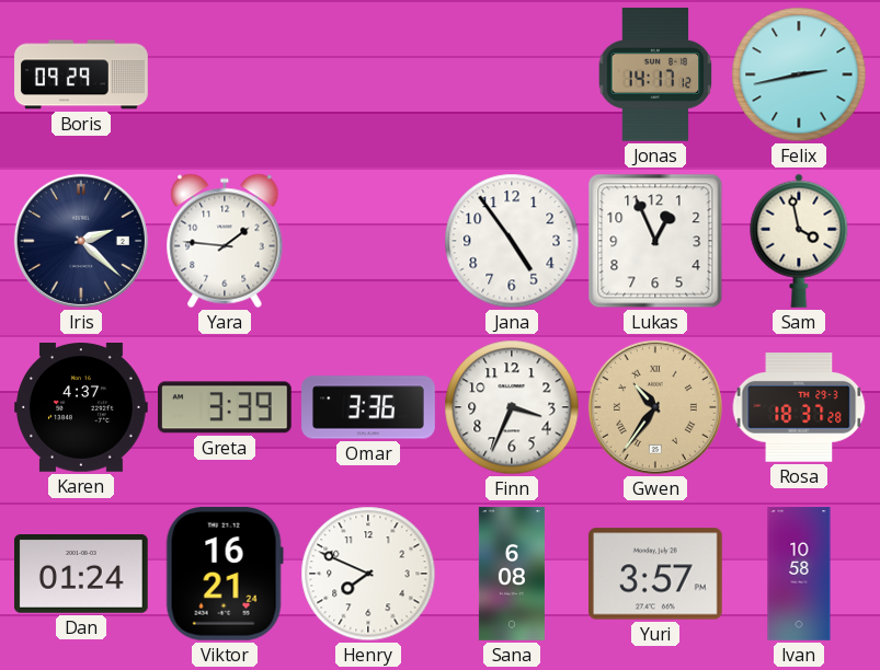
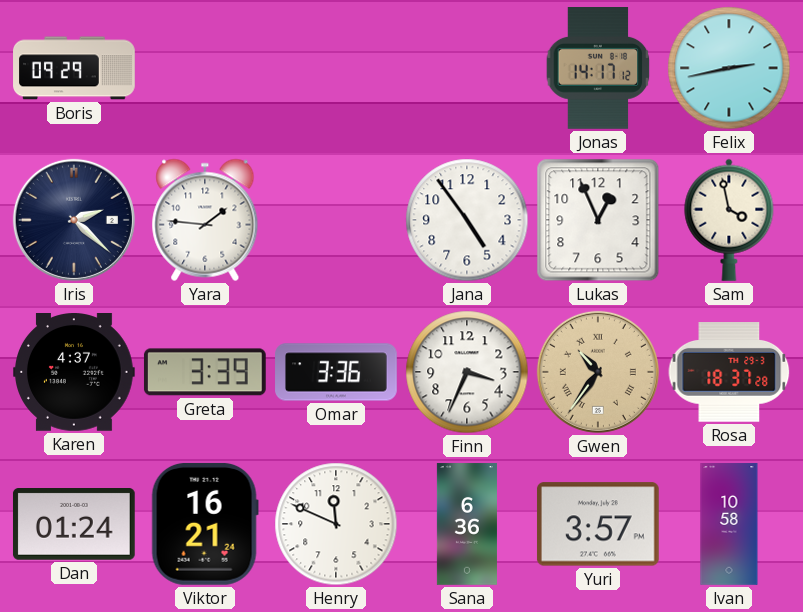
Henry: 7:49 -> 11:49
Sana: 6:08 -> 6:36
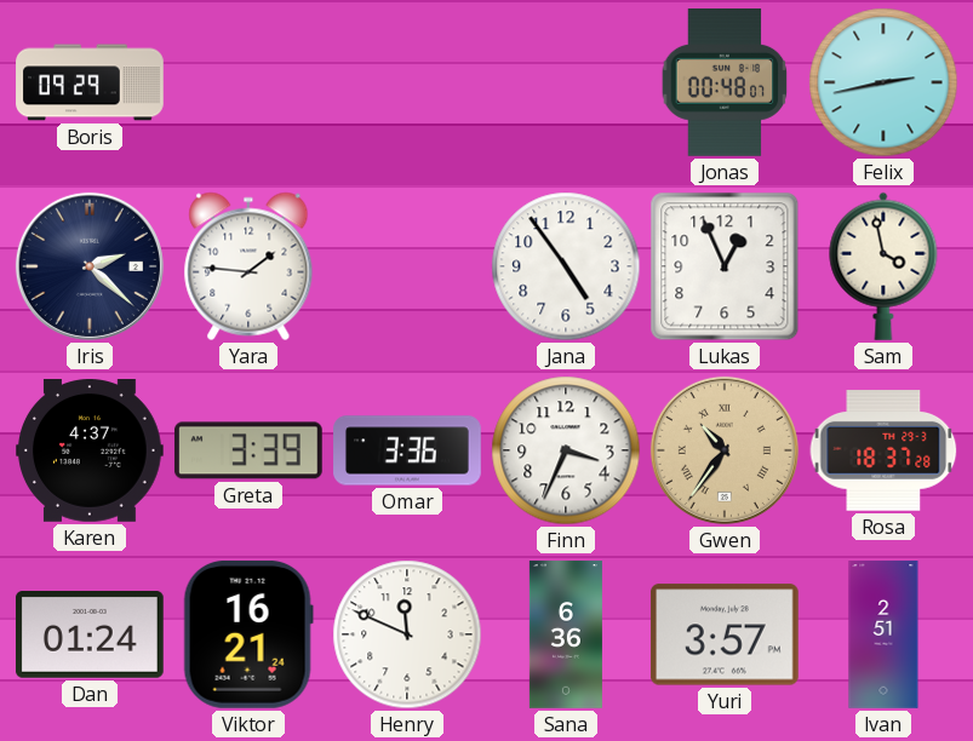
Jonas: 14:17 -> 00:48
Ivan: 10:58 -> 2:51
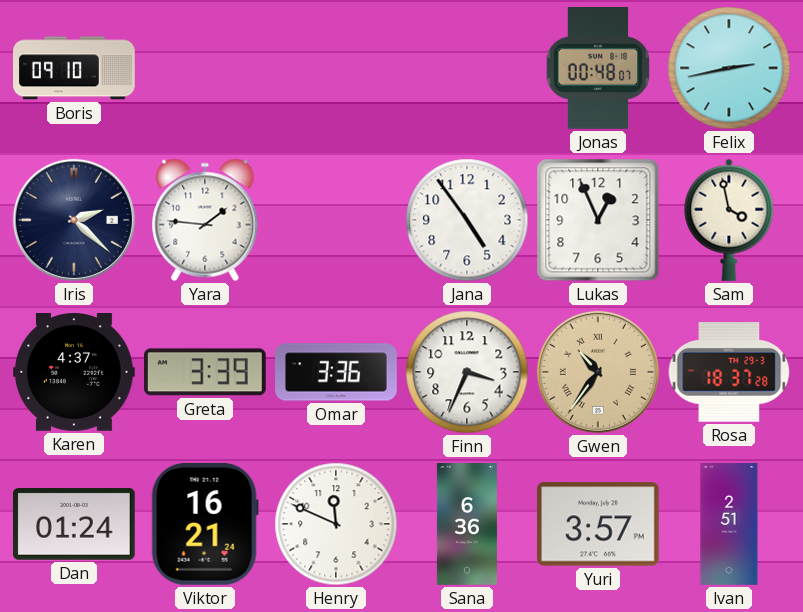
Boris: 09:29 -> 09:10
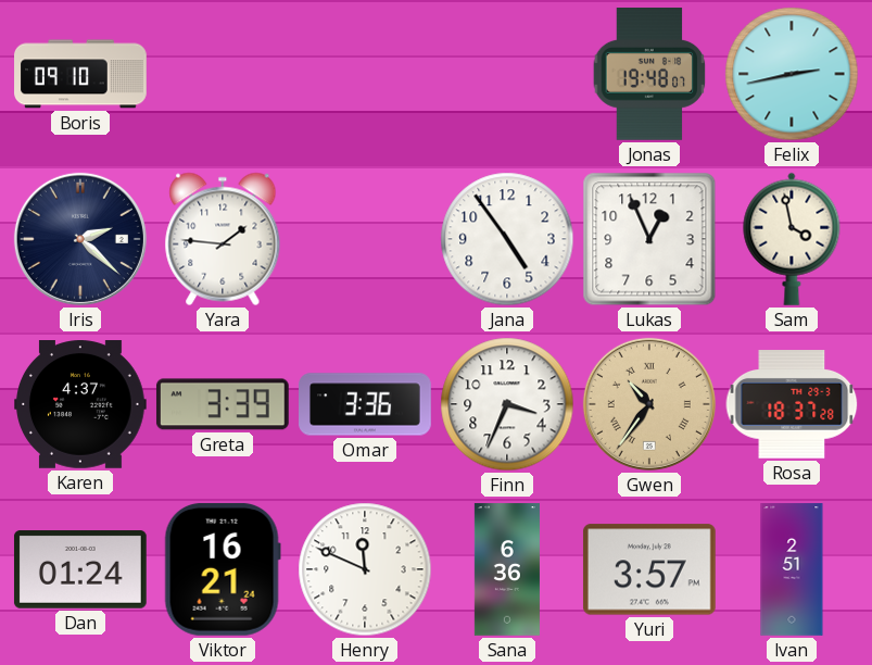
Jonas: 00:48 -> 19:48
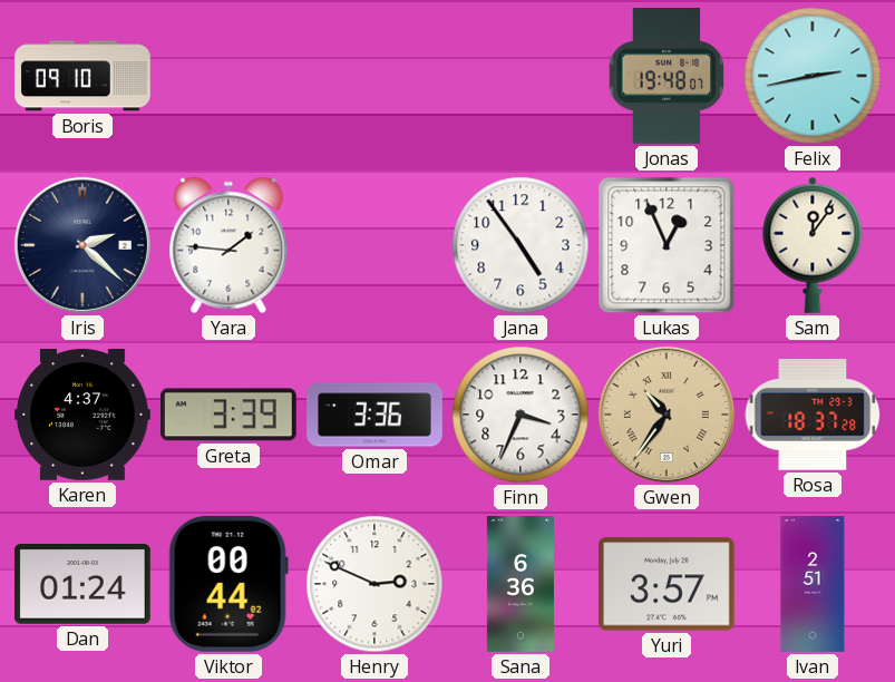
Sam: 3:58 -> 12:06
Viktor: 16:21 -> 00:44
Henry: 11:49 -> 2:49
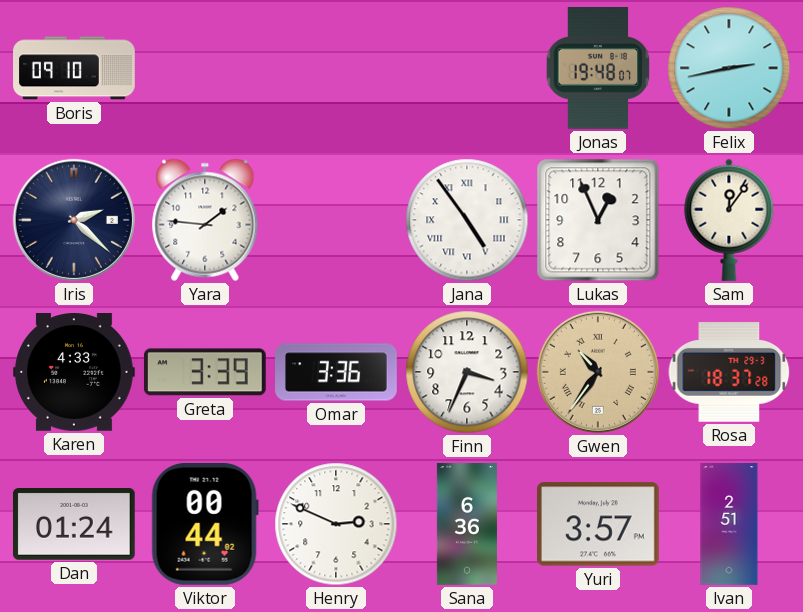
Jana numerals: Arabic -> Roman
Karen: 4:37 -> 4:33
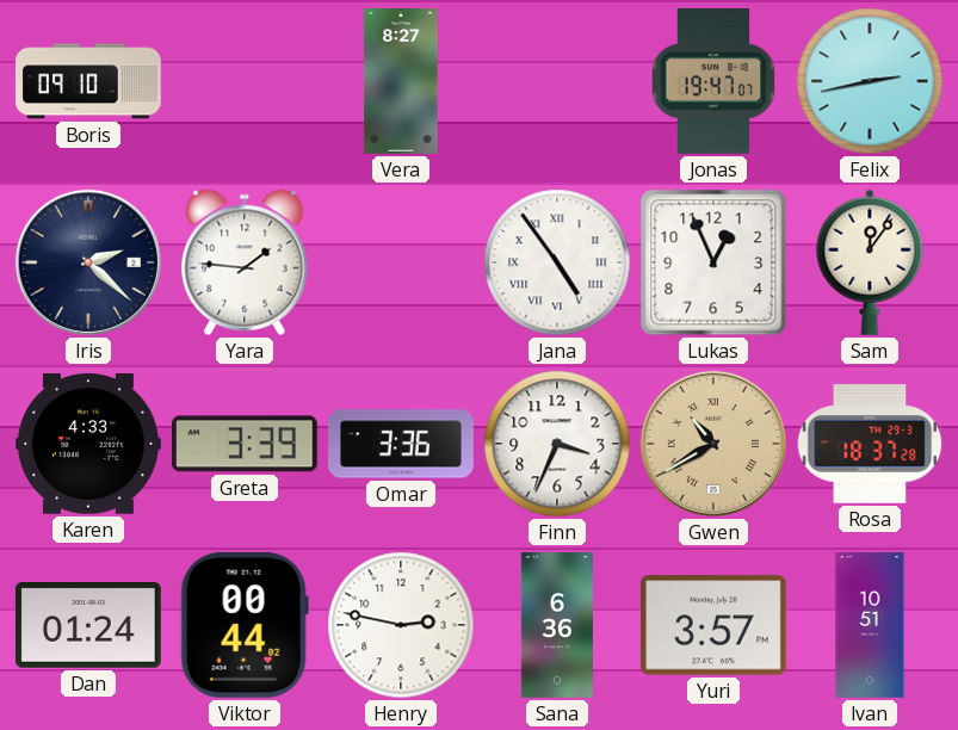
Vera: none -> 8:27
Jonas: 19:48 -> 19:47
Gwen: 10:36 -> 10:40
Henry: 2:49 -> 2:47
Ivan: 2:51 -> 10:51
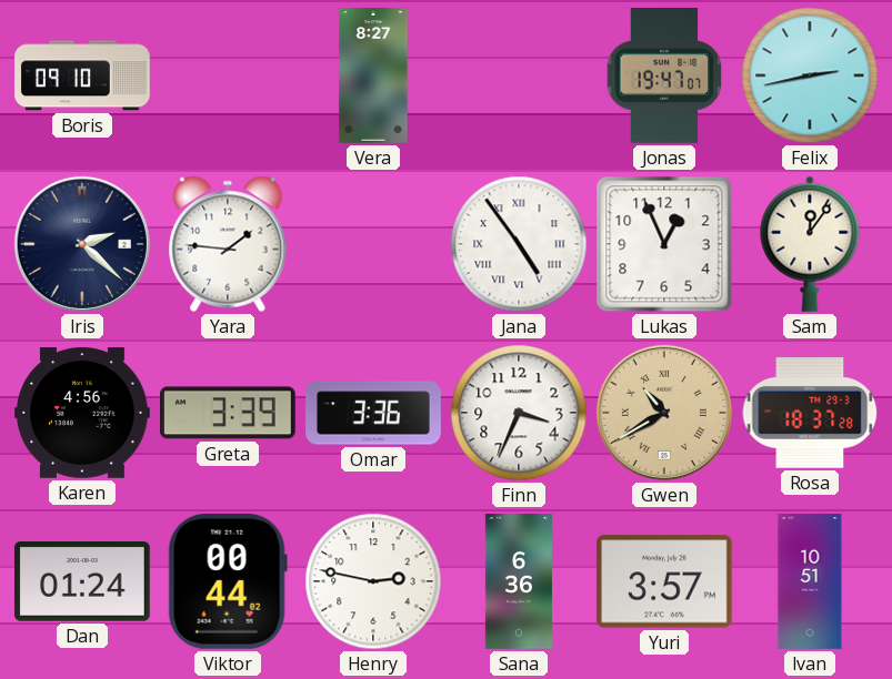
Karen: 4:33 -> 4:56
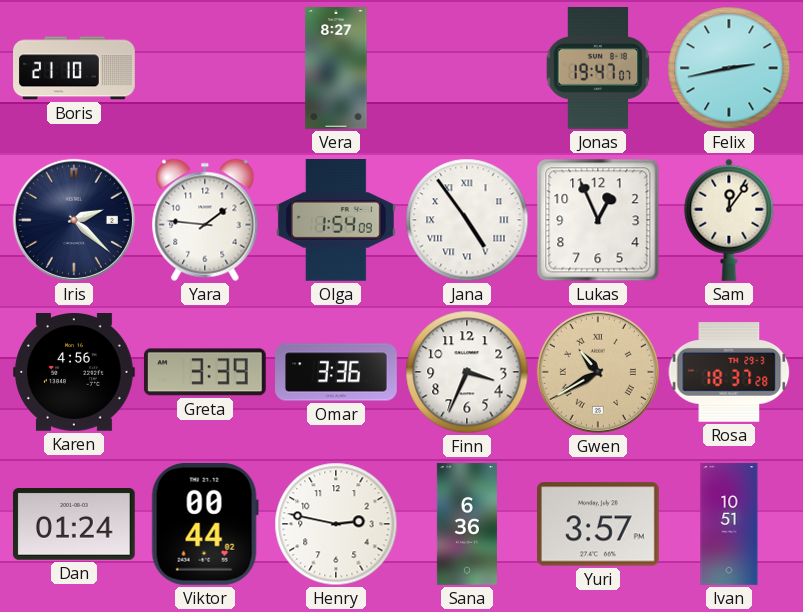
Boris: 09:10 -> 21:10
Olga: none -> 1:54
